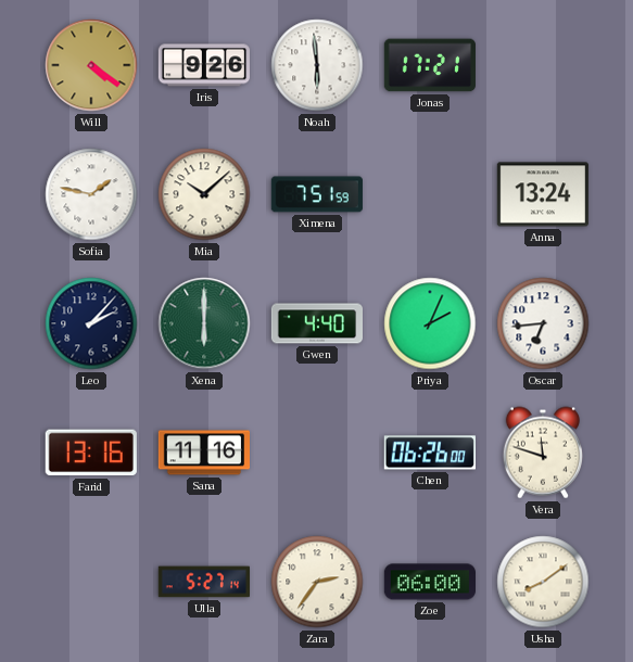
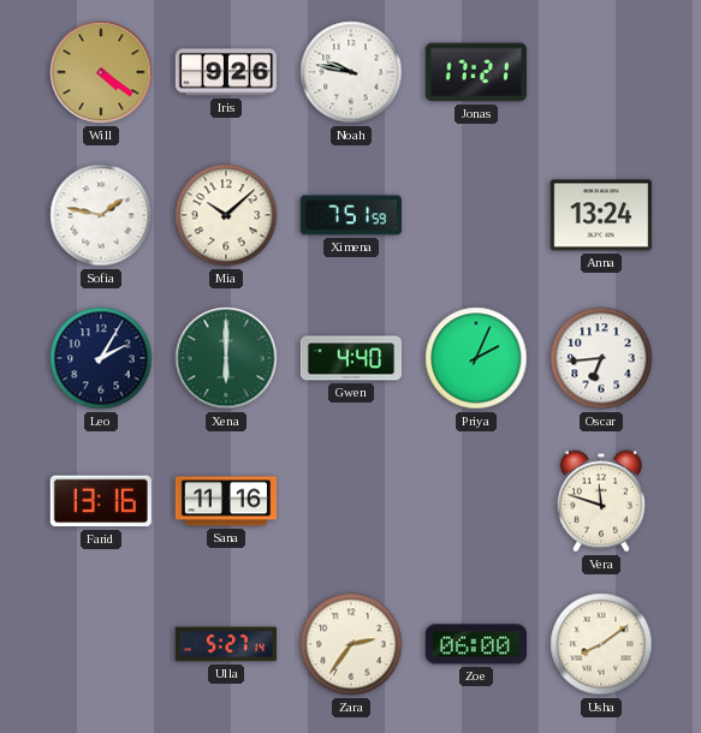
Noah: 5:59 -> 9:47
Leo: 2:07 -> 2:05
Chen: 06:26 -> none
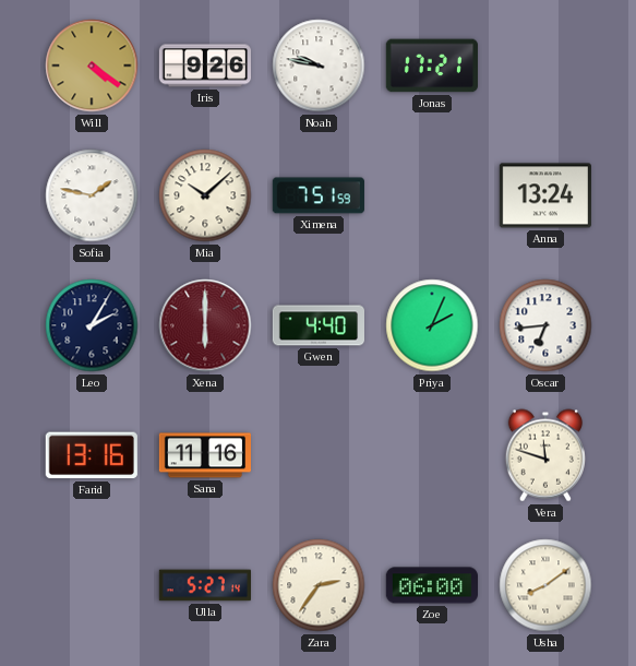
Xena dial: green -> burgundy
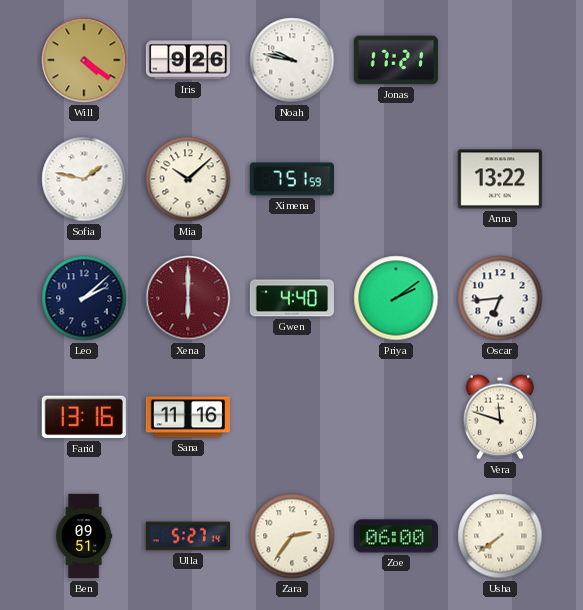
Anna: 13:24 -> 13:22
Leo: 2:05 -> 2:08
Priya: 2:04 -> 2:09
Ben: none -> 09:51
Usha: 8:09 -> 7:39
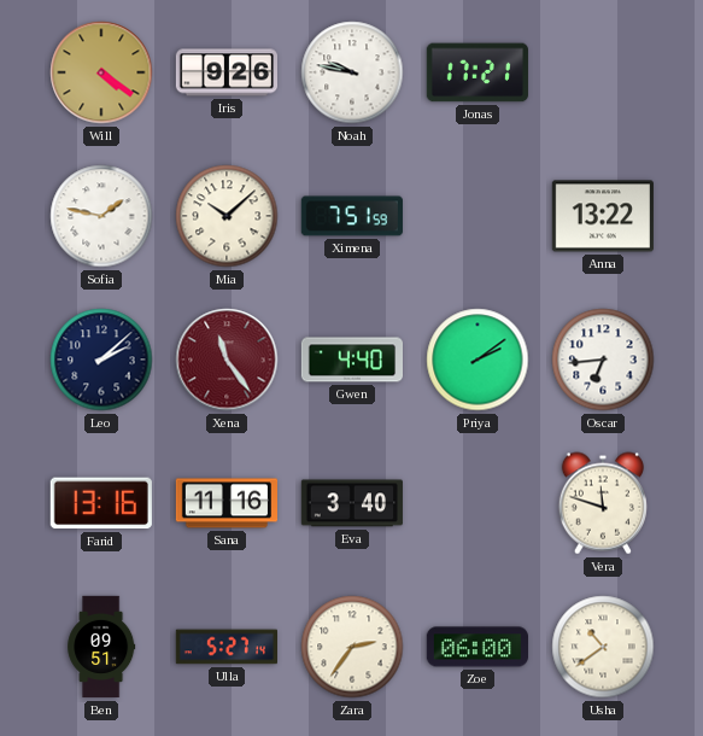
Xena: 6:00 -> 11:24
Eva: none -> 3:40
Usha: 7:39 -> 10:39
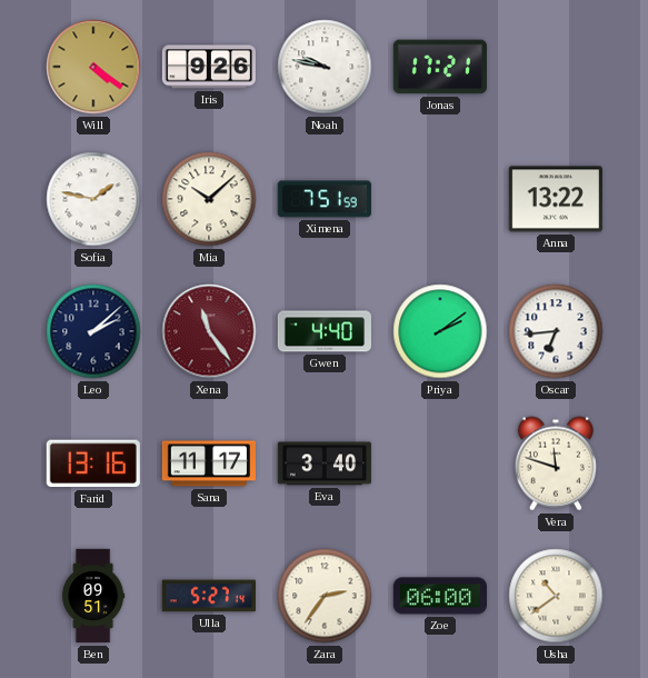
Sana: 11:16 -> 11:17
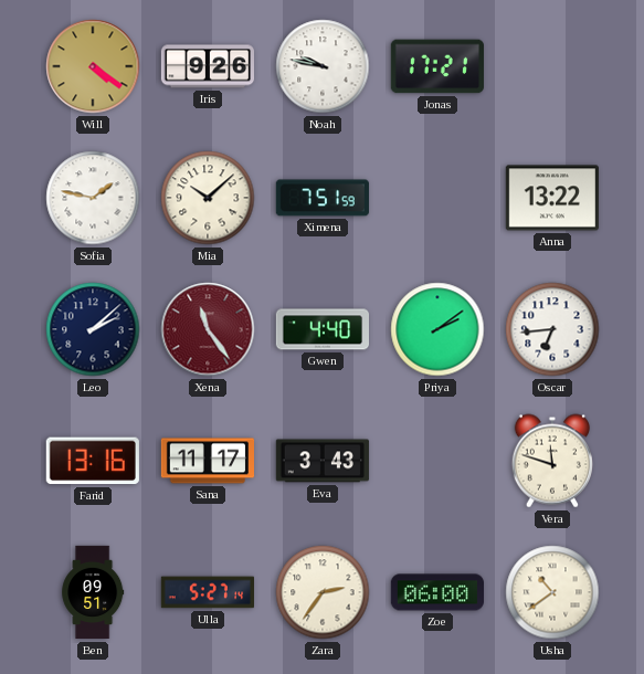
Eva: 3:40 -> 3:43
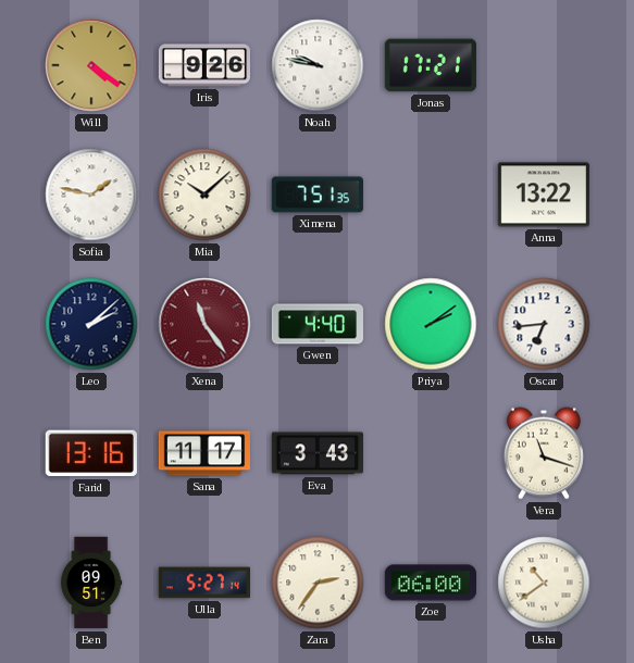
Ximena: 7:51:59 -> 7:51:35
Vera: 11:48 -> 11:18
